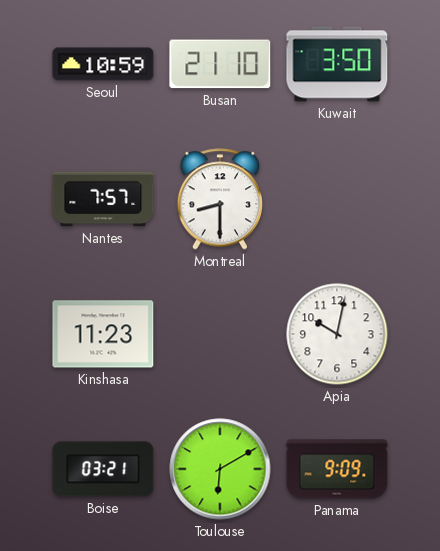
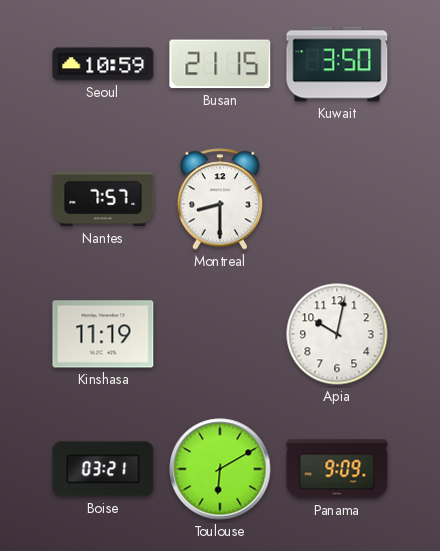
Busan: 21:10 -> 21:15
Kinshasa: 11:23 -> 11:19
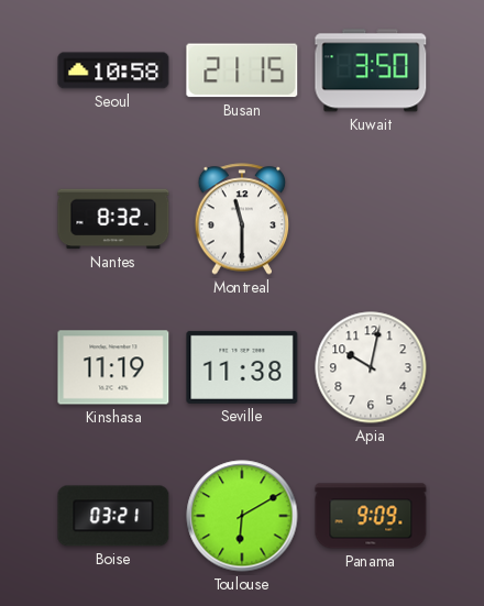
Seoul: 10:59 -> 10:58
Nantes: 7:57 -> 8:32
Montreal: 8:30 -> 11:30
Seville: none -> 11:38
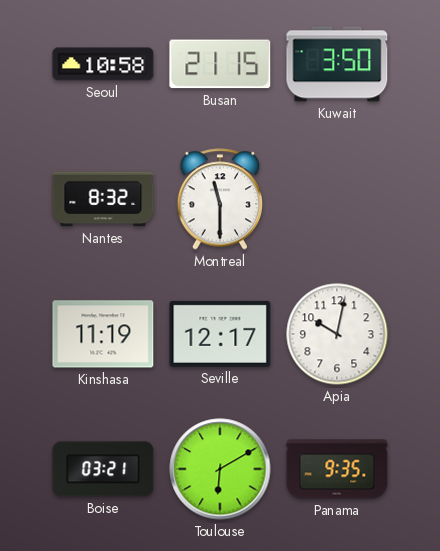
Seville: 11:38 -> 12:17
Panama: 9:09 -> 9:35
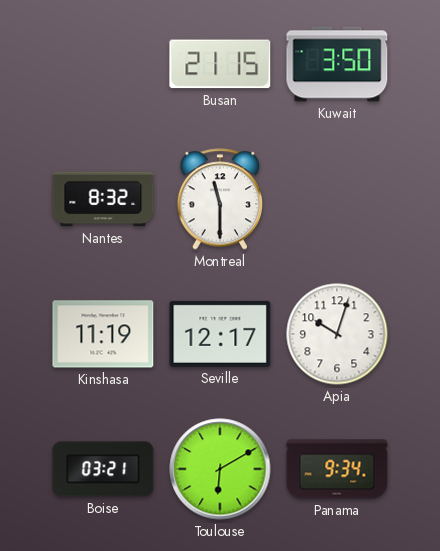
Seoul: 10:58 -> none
Apia: 10:02 -> 10:03
Panama: 9:35 -> 9:34
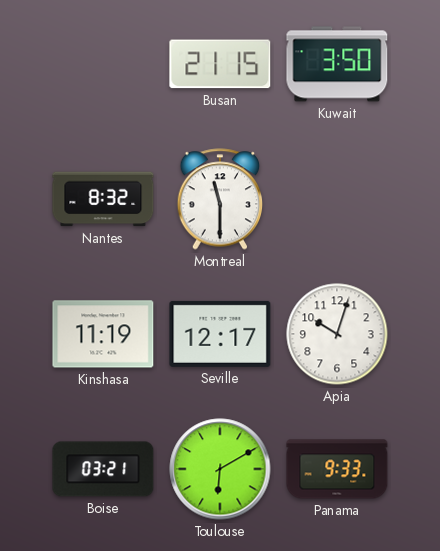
Panama: 9:34 -> 9:33
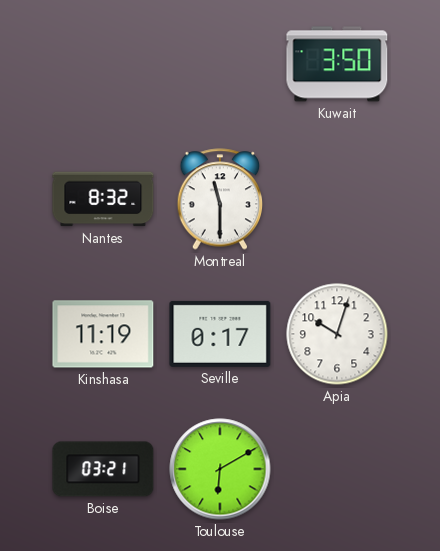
Busan: 21:15 -> none
Seville: 12:17 -> 0:17
Panama: 9:33 -> none
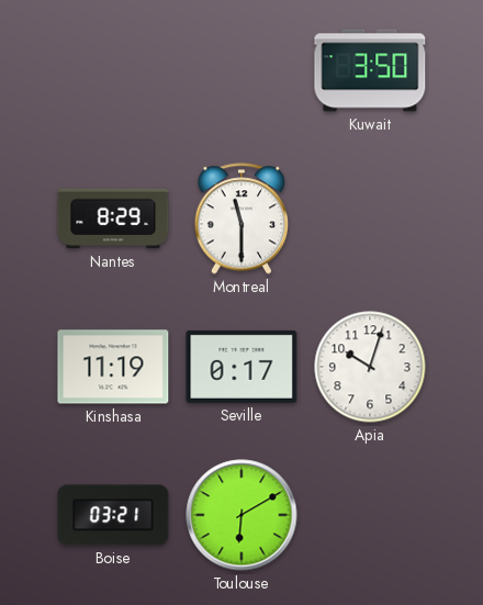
Nantes: 8:32 -> 8:29
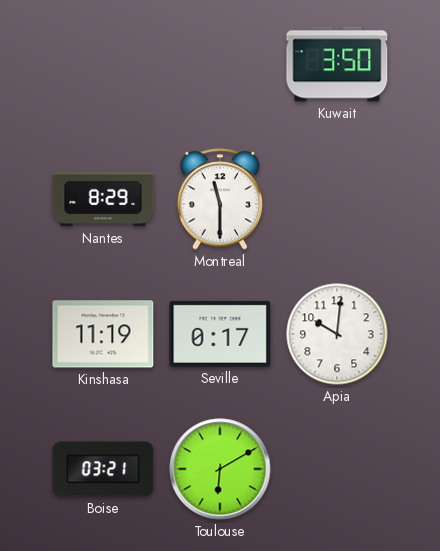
Apia: 10:03 -> 10:01
